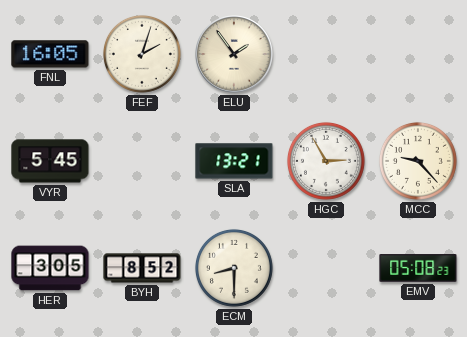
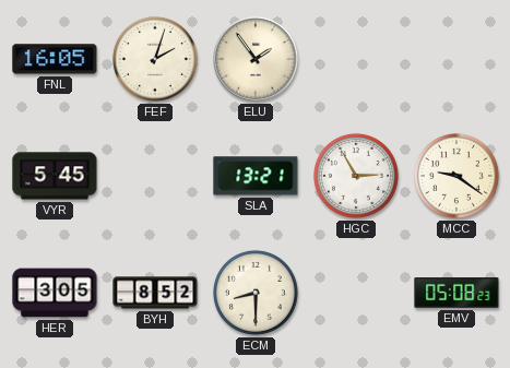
MCC: 9:23 -> 9:21
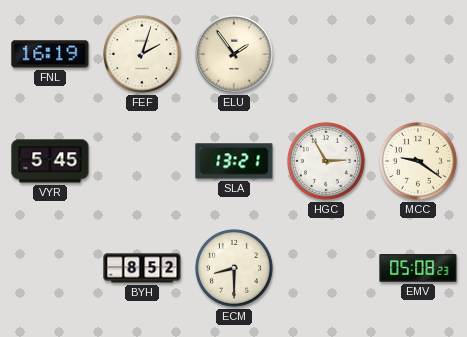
FNL: 16:05 -> 16:19
HER: 3:05 -> none
